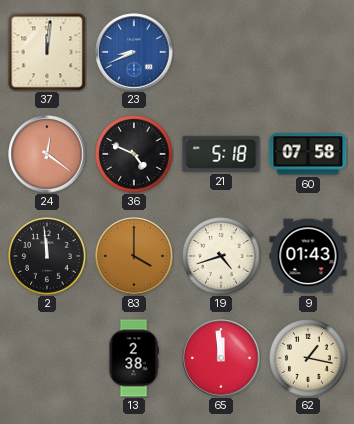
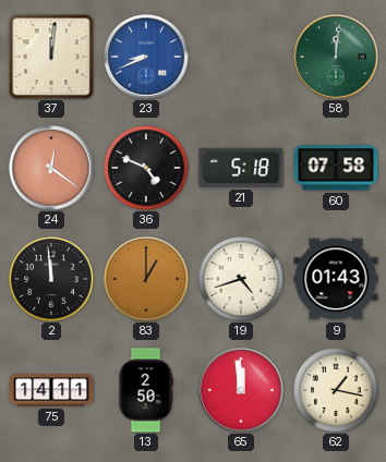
58: none -> 12:01
83: 4:00 -> 1:00
75: none -> 14:11
13: 2:38 -> 2:50
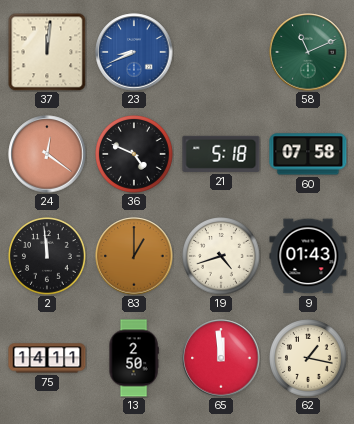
58: 12:01 -> 11:11
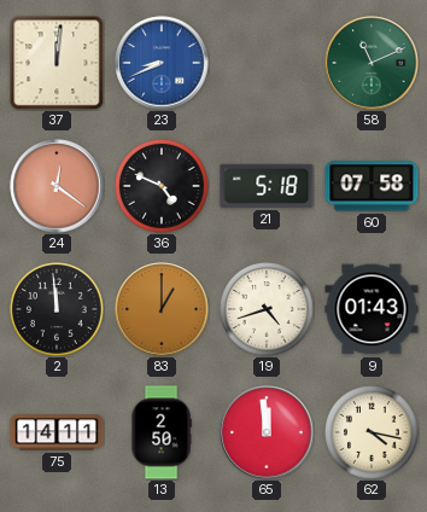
62: 1:17 -> 4:17
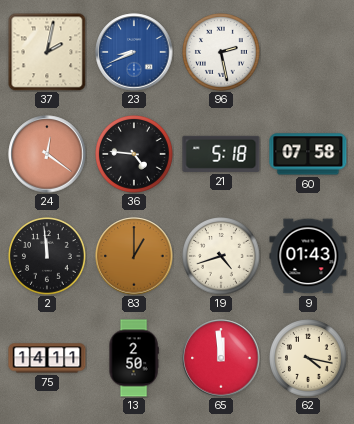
37: 12:01 -> 2:02
96: none -> 2:28
58: 11:11 -> none
36: 4:49 -> 4:46
